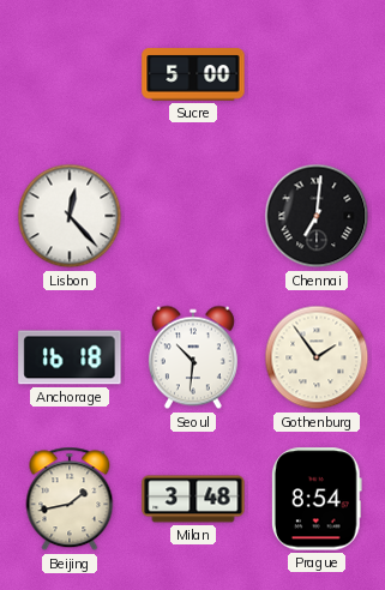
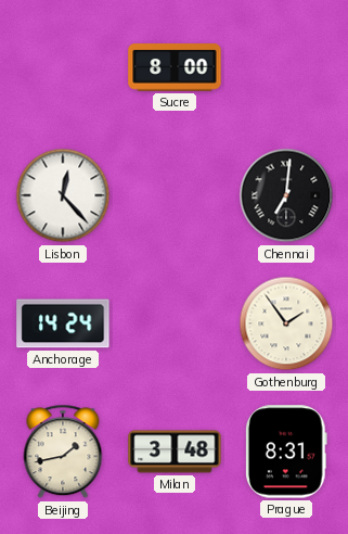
Sucre: 5:00 -> 8:00
Anchorage: 16:18 -> 14:24
Seoul: 10:31 -> none
Prague: 8:54 -> 8:31
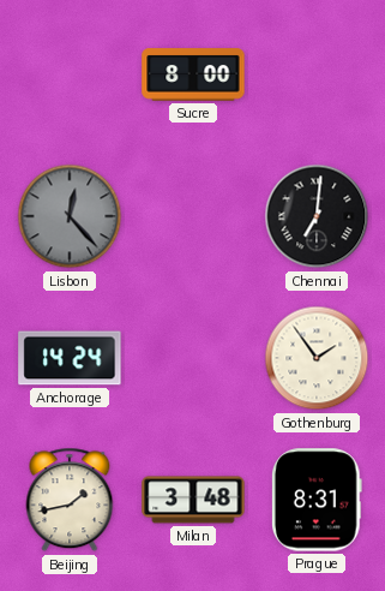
Lisbon dial: white -> grey
